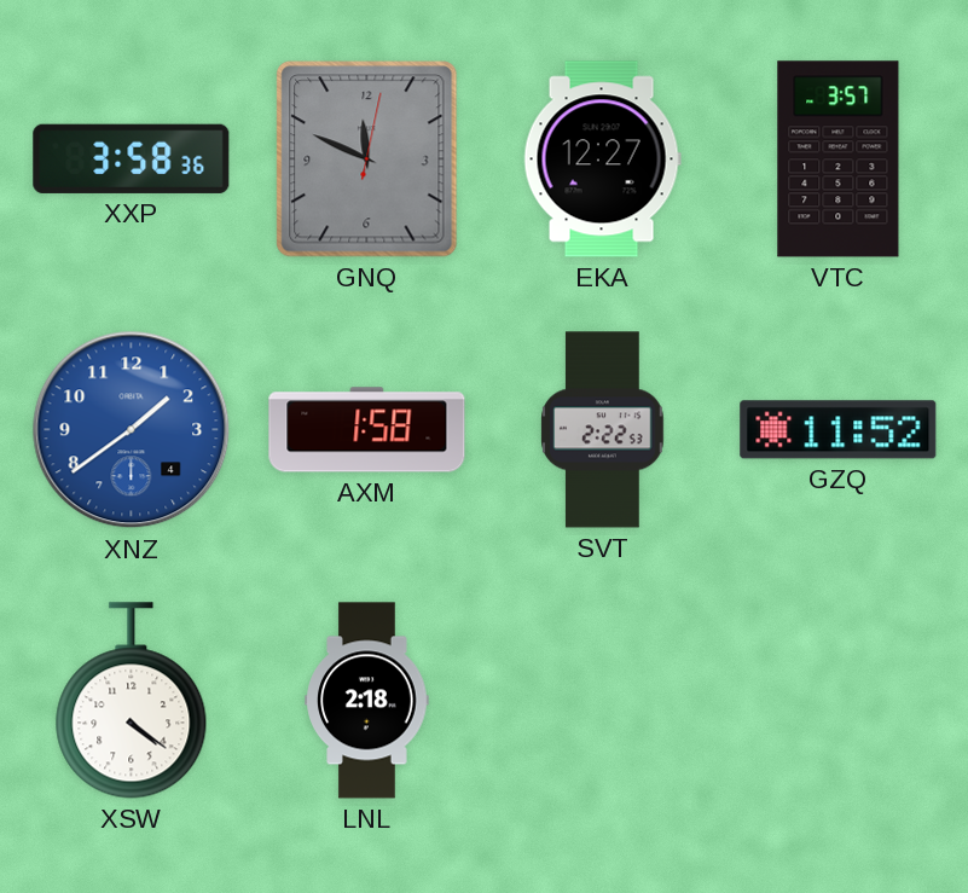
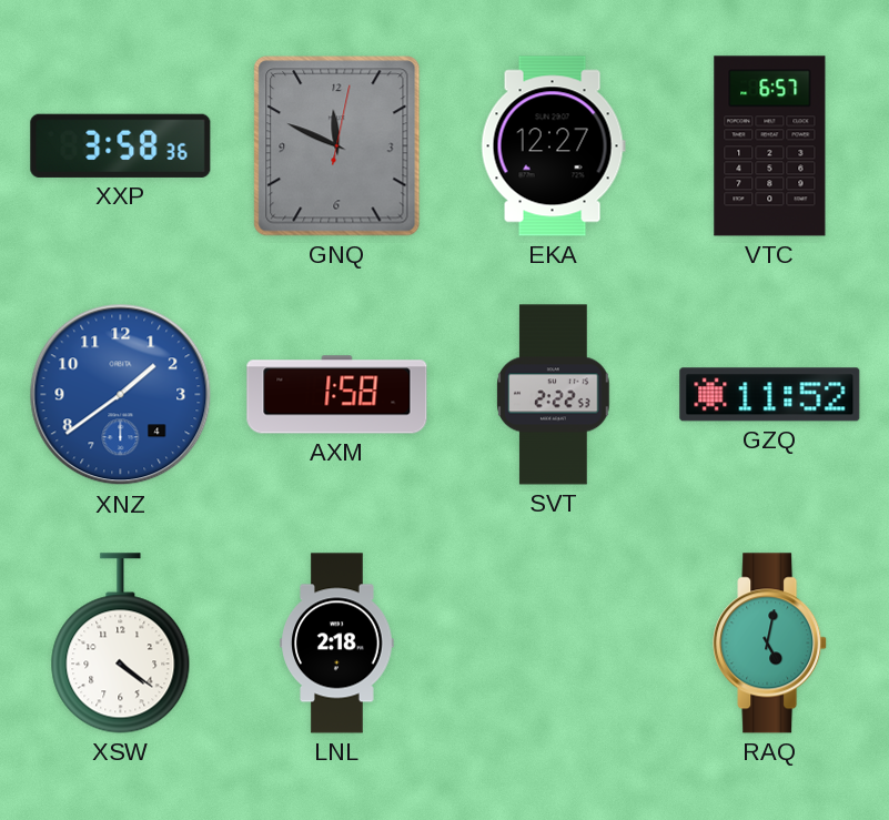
VTC: 3:57 -> 6:57
RAQ: none -> 5:02
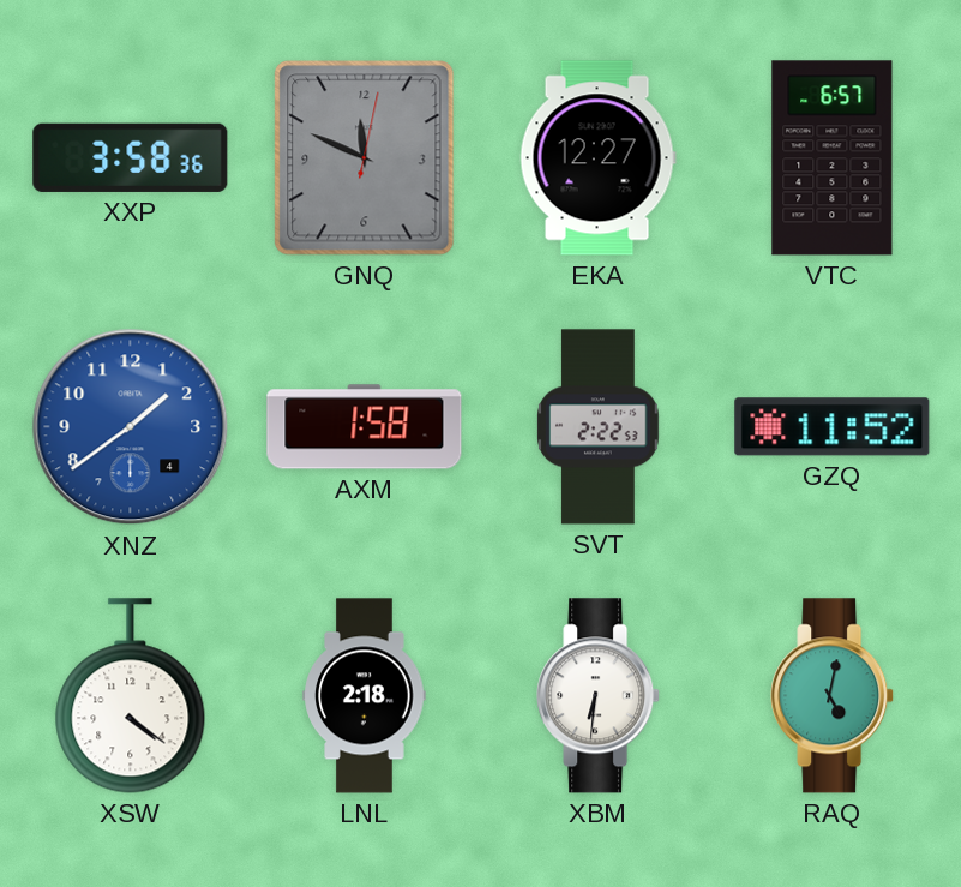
XBM: none -> 6:31
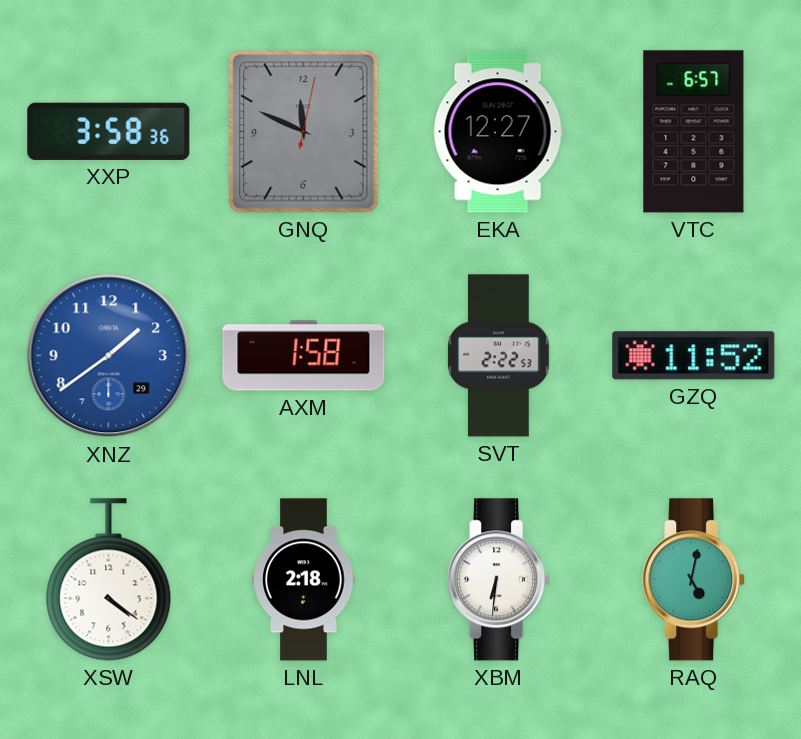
XNZ date: 4 -> 29
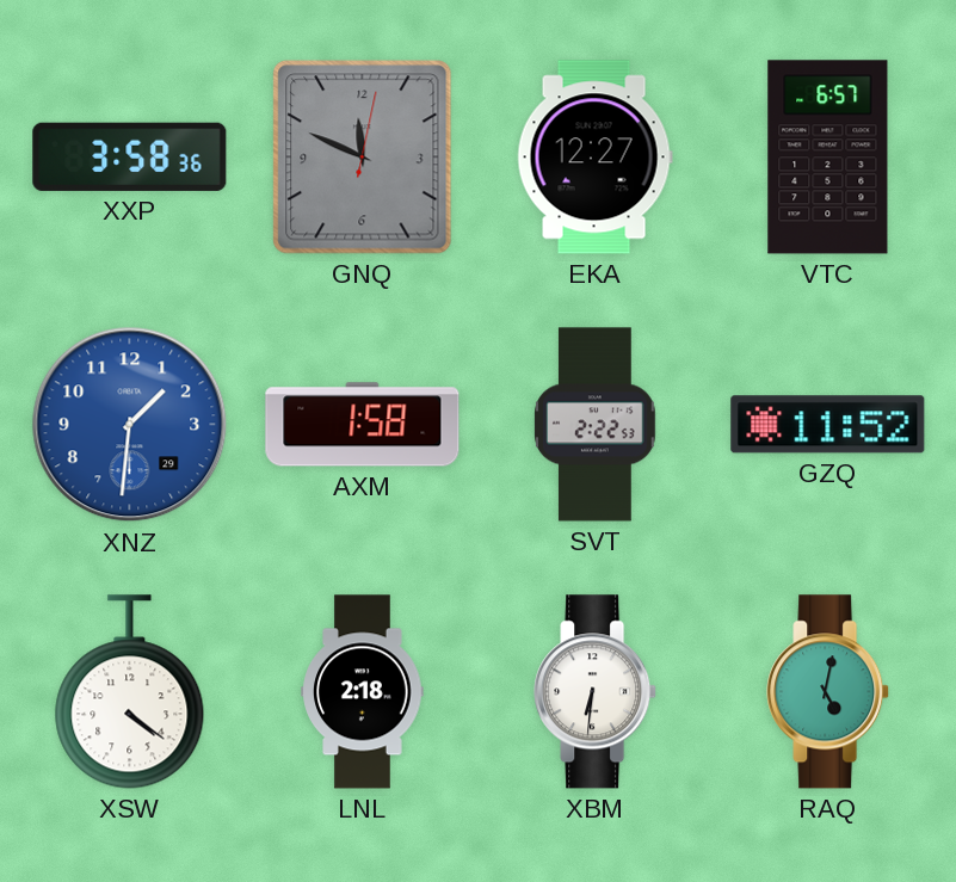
XNZ: 1:39 -> 1:31
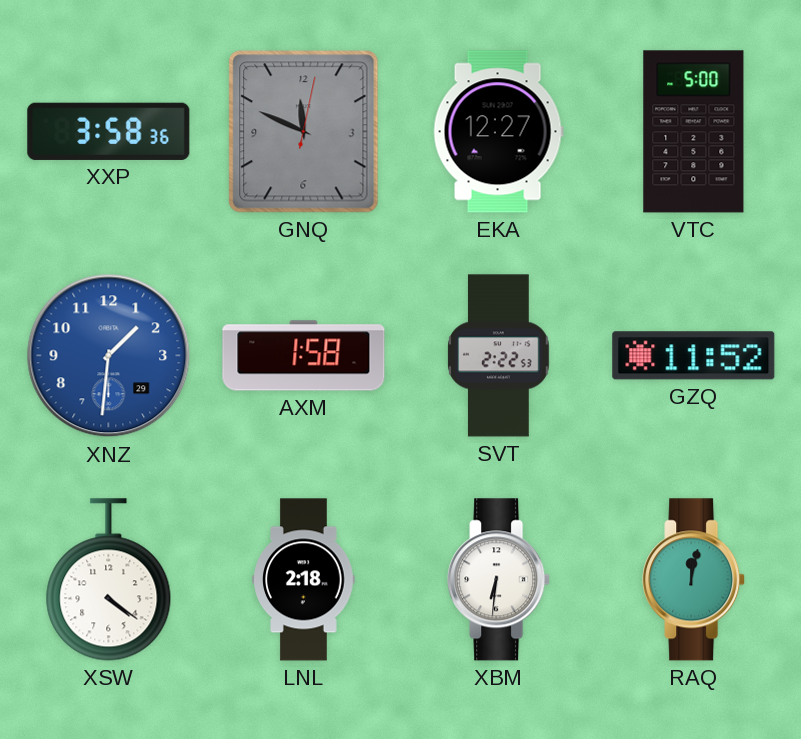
VTC: 6:57 -> 5:00
RAQ: 5:02 -> 12:02
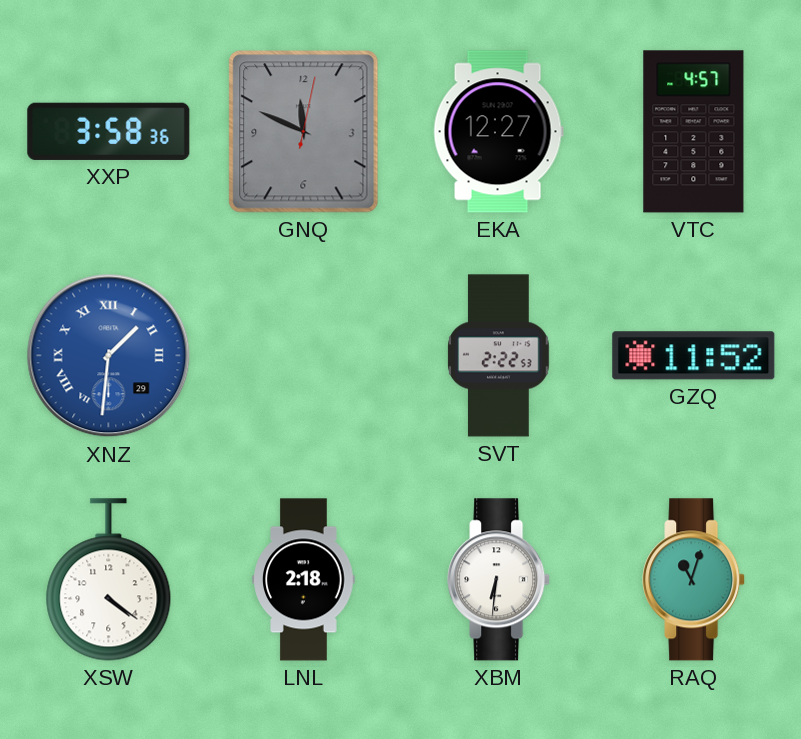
VTC: 5:00 -> 4:57
XNZ numerals: Arabic -> Roman
AXM: 1:58 -> none
RAQ: 12:02 -> 11:03
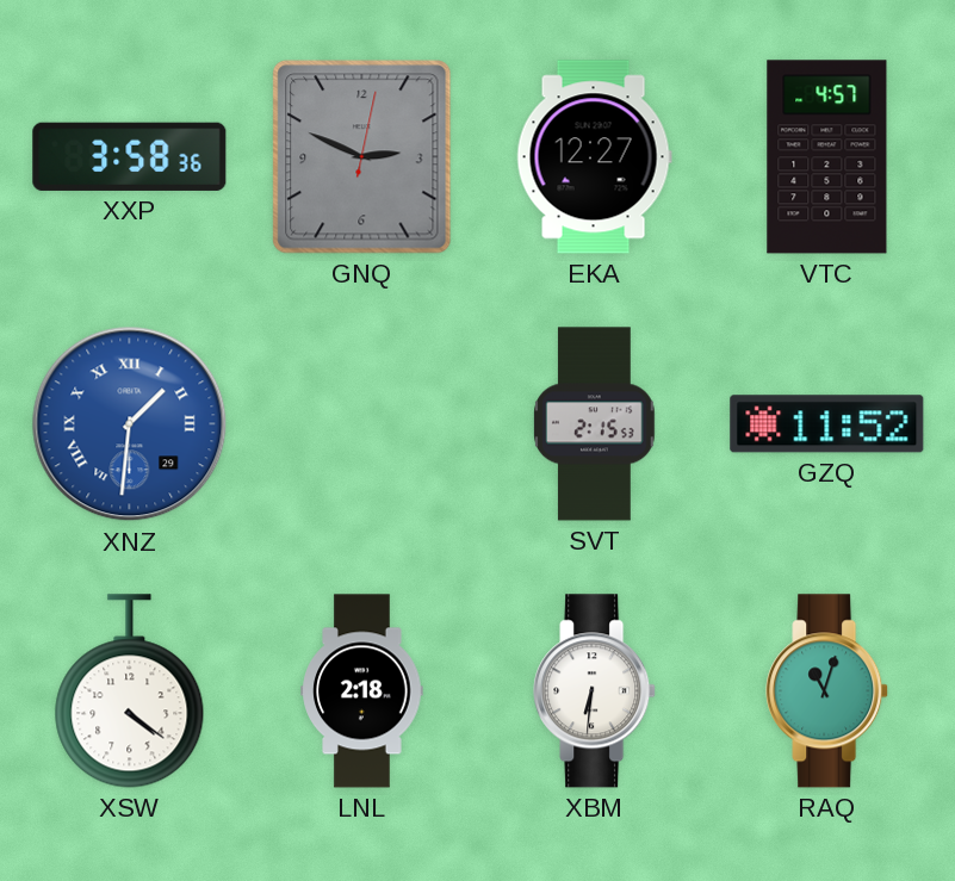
GNQ: 11:49 -> 2:49
SVT: 2:22 -> 2:15
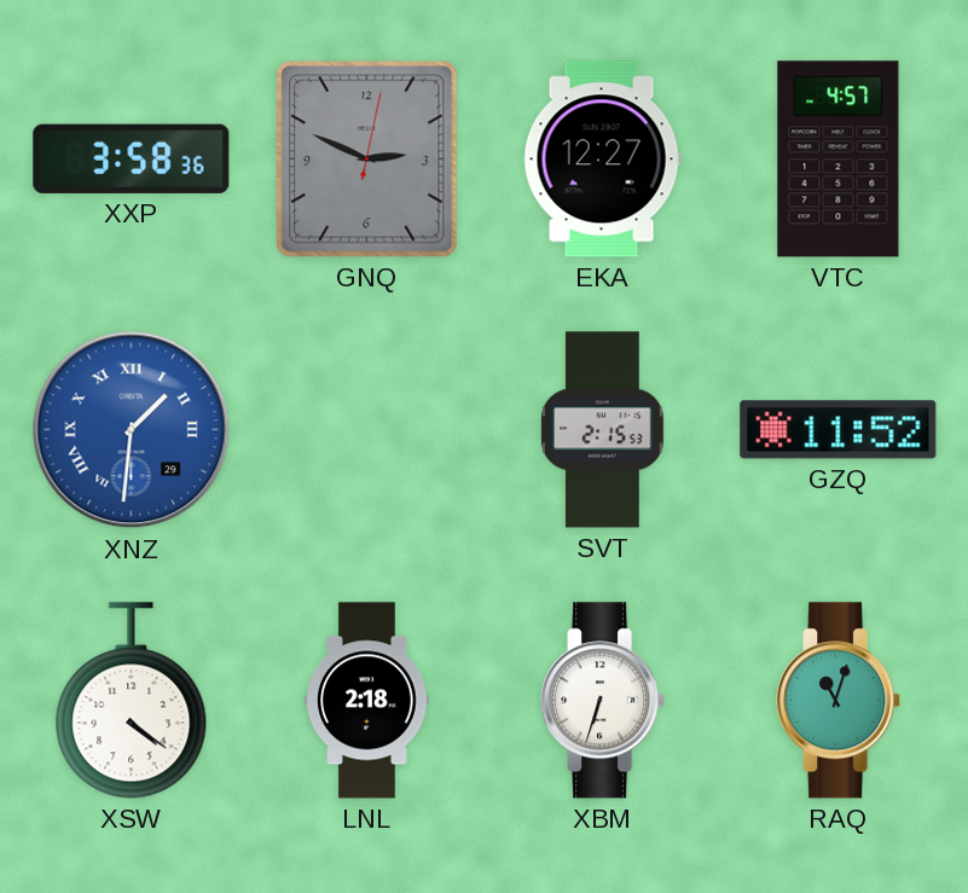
XBM: 6:31 -> 6:33
